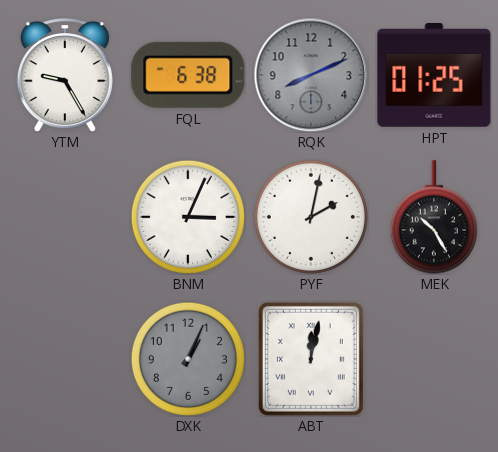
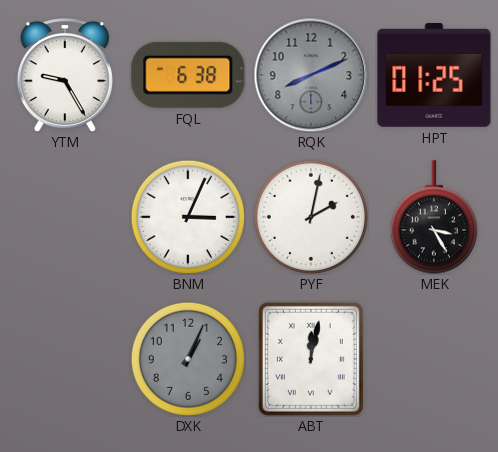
MEK: 10:25 -> 3:25
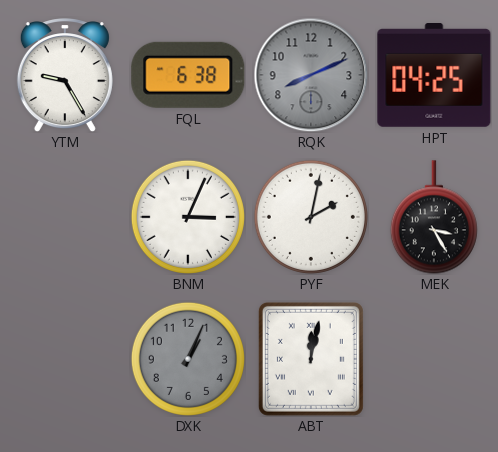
HPT: 01:25 -> 04:25
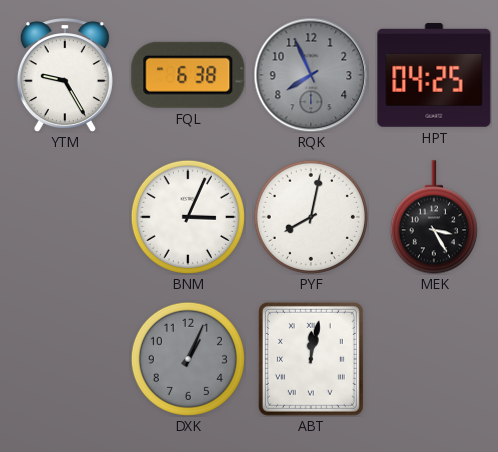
RQK: 8:11 -> 7:56
PYF: 2:02 -> 8:02
